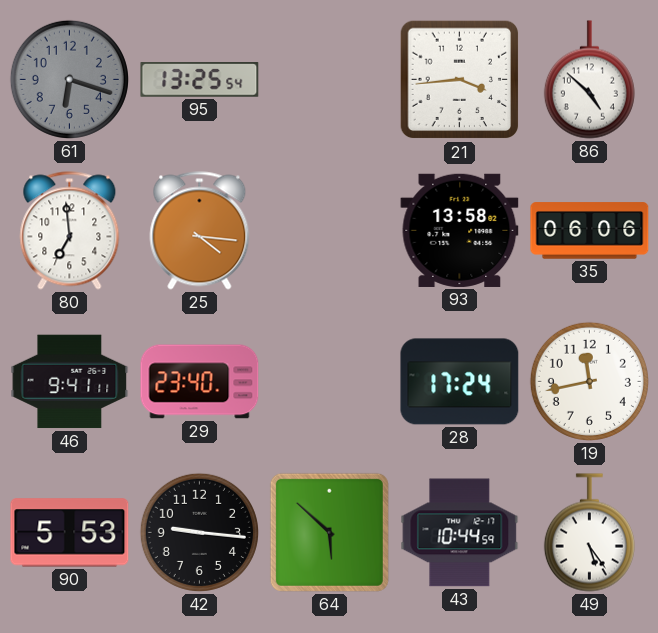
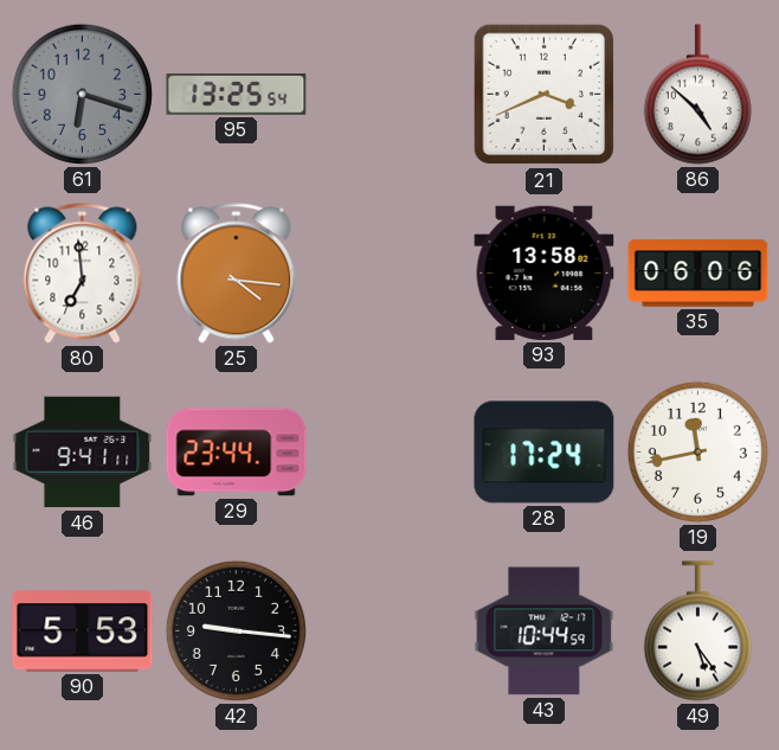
21: 3:44 -> 3:41
29: 23:40 -> 23:44
64: 5:52 -> none
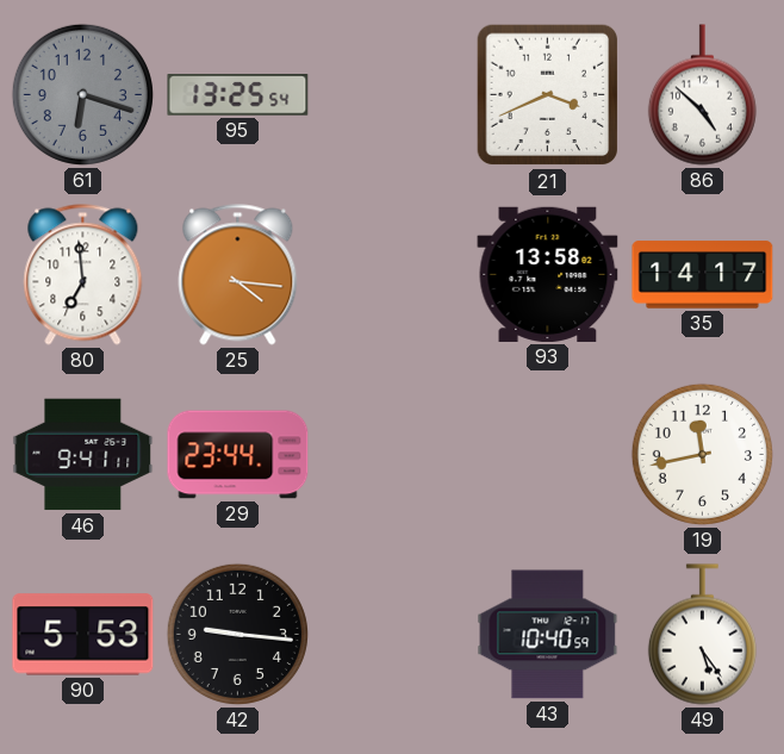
35: 06:06 -> 14:17
28: 17:24 -> none
43: 10:44 -> 10:40
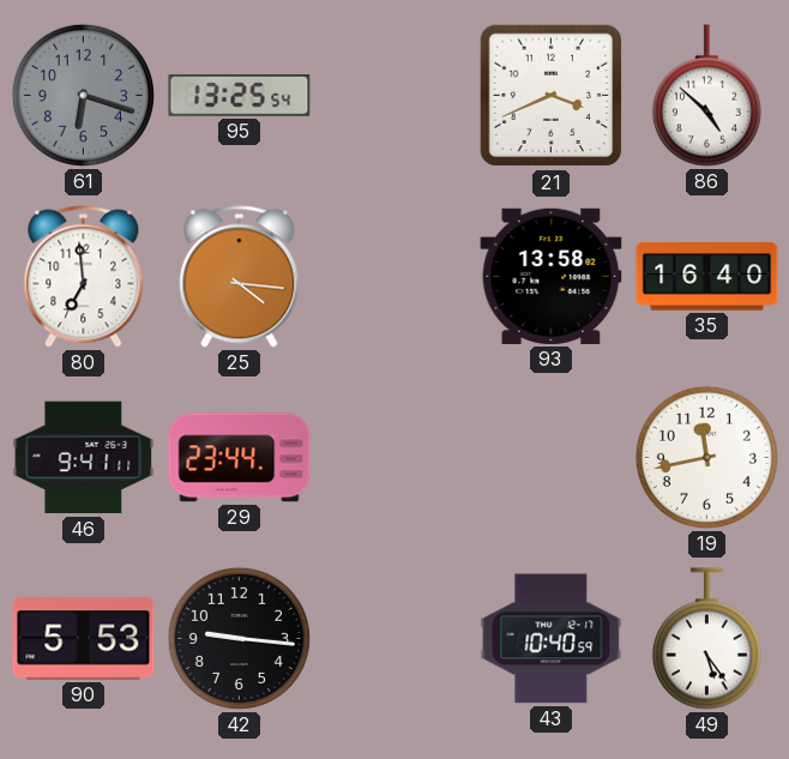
35: 14:17 -> 16:40
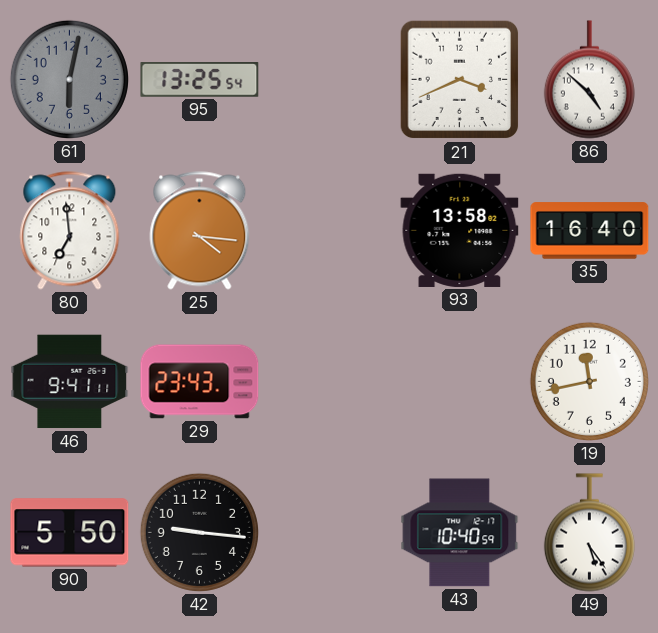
61: 6:18 -> 6:02
29: 23:44 -> 23:43
90: 5:53 -> 5:50
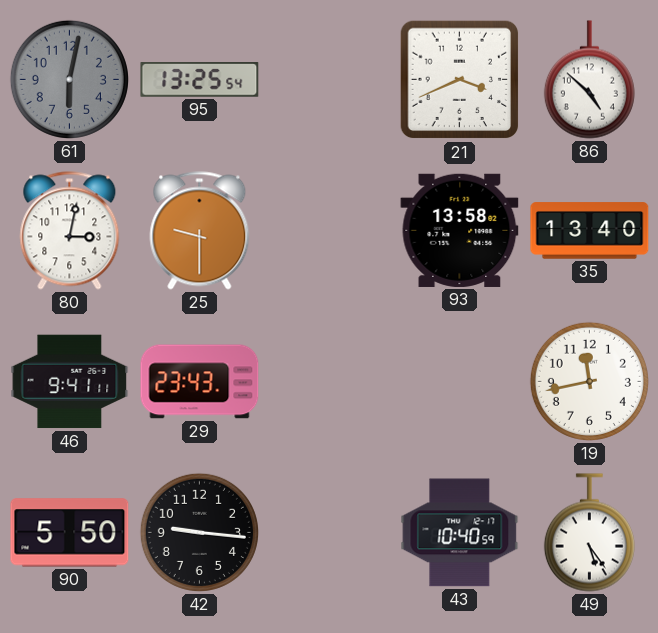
80: 6:59 -> 3:02
25: 4:16 -> 9:30
35: 16:40 -> 13:40
